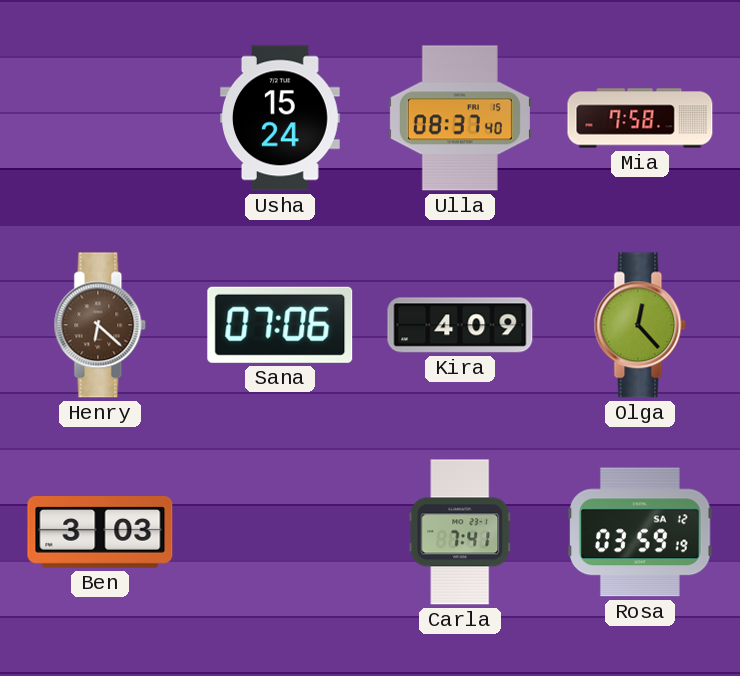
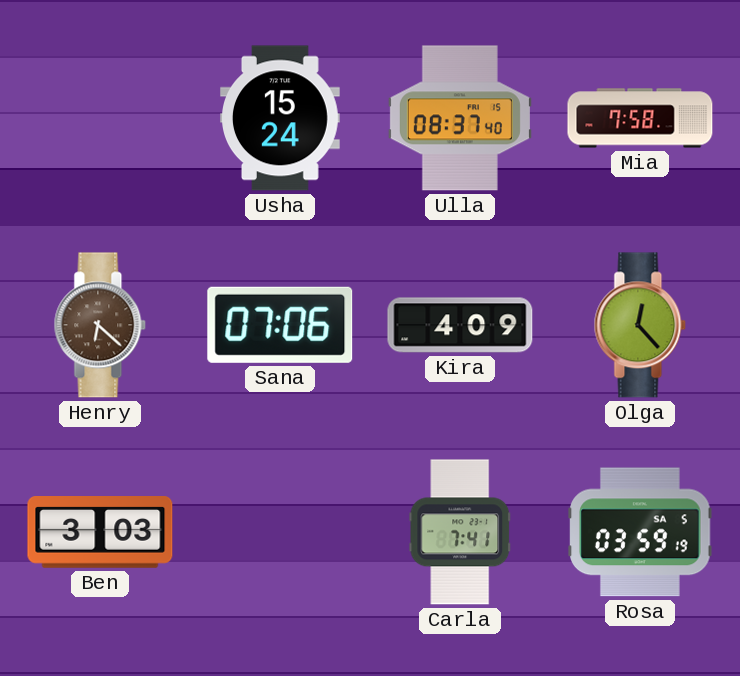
Rosa date: SA 12 -> SA 5
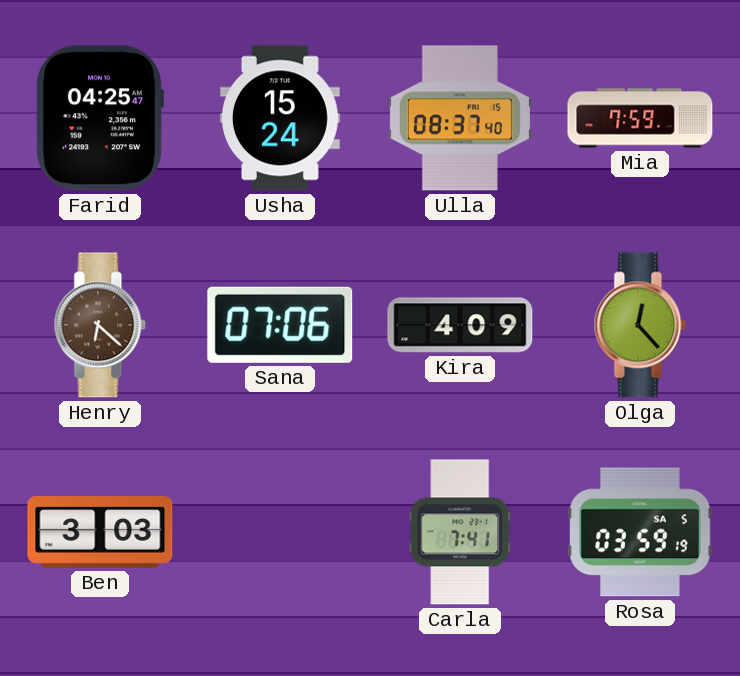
Farid: none -> 04:25
Mia: 7:58 -> 7:59
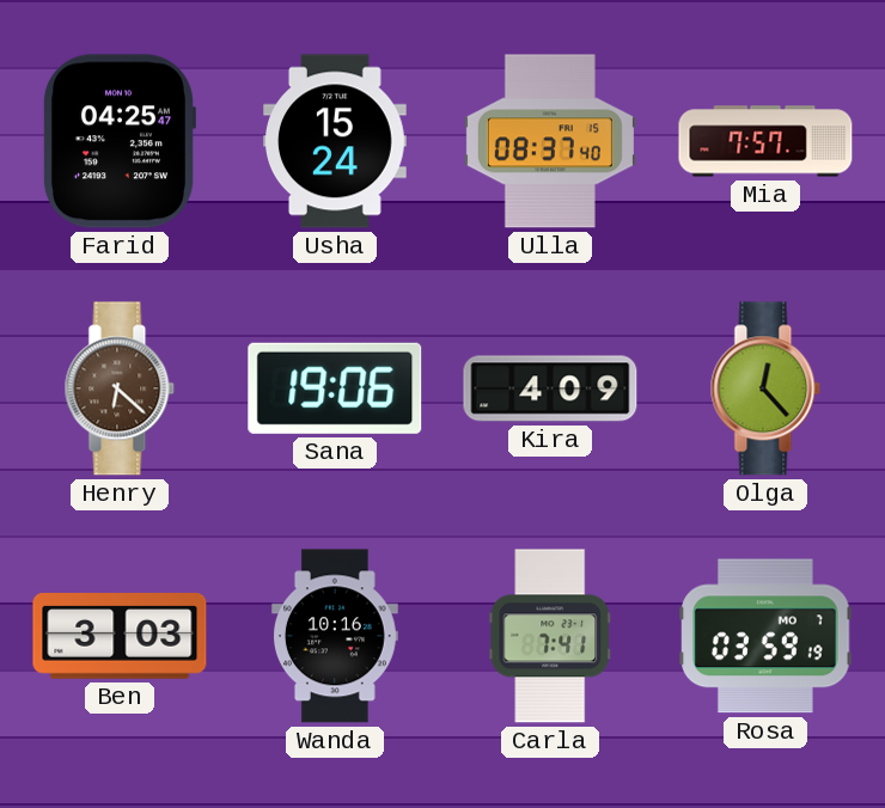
Mia: 7:59 -> 7:57
Sana: 07:06 -> 19:06
Wanda: none -> 10:16
Rosa date: SA 5 -> MO 7
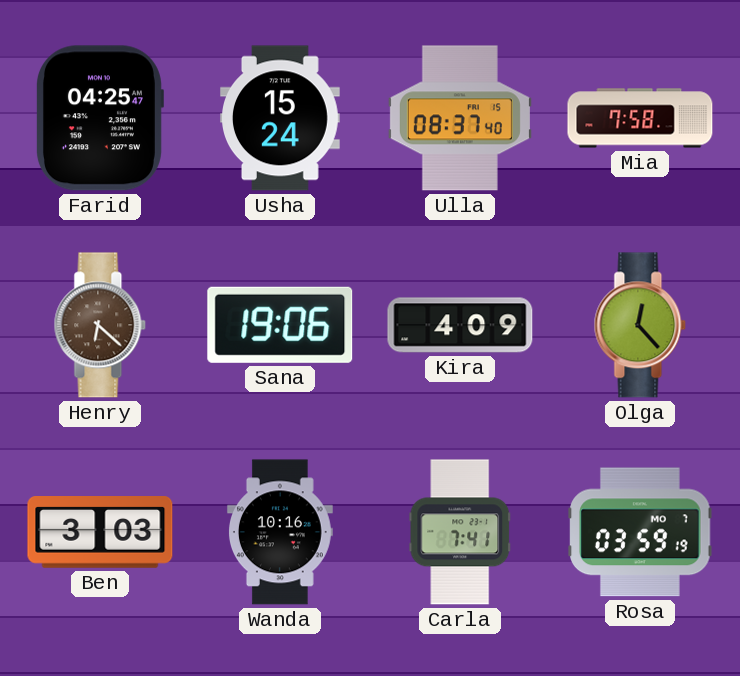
Mia: 7:57 -> 7:58
